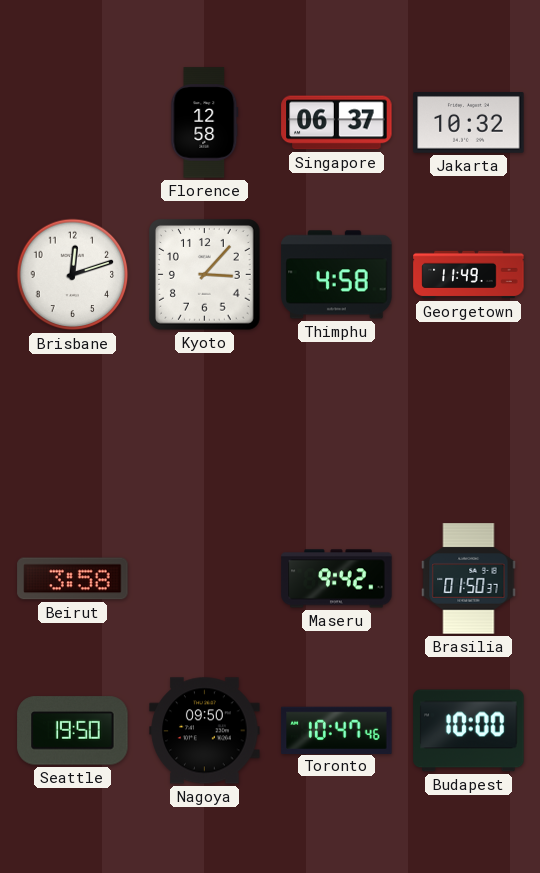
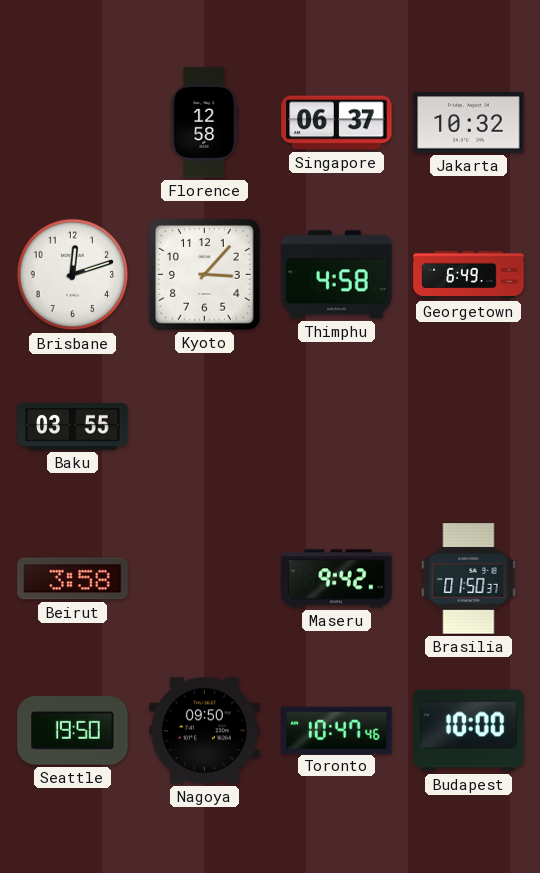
Georgetown: 11:49 -> 6:49
Baku: none -> 03:55
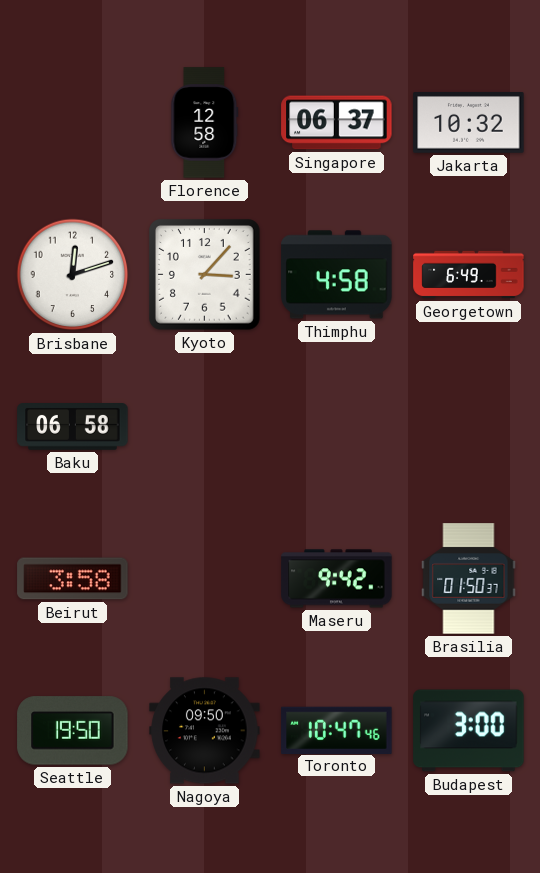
Baku: 03:55 -> 06:58
Budapest: 10:00 -> 3:00
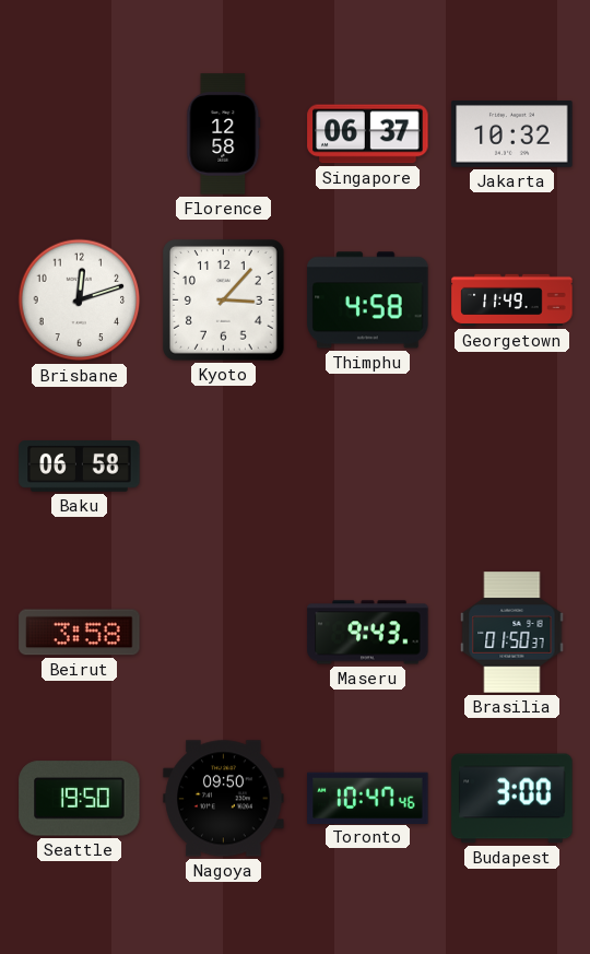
Georgetown: 6:49 -> 11:49
Maseru: 9:42 -> 9:43
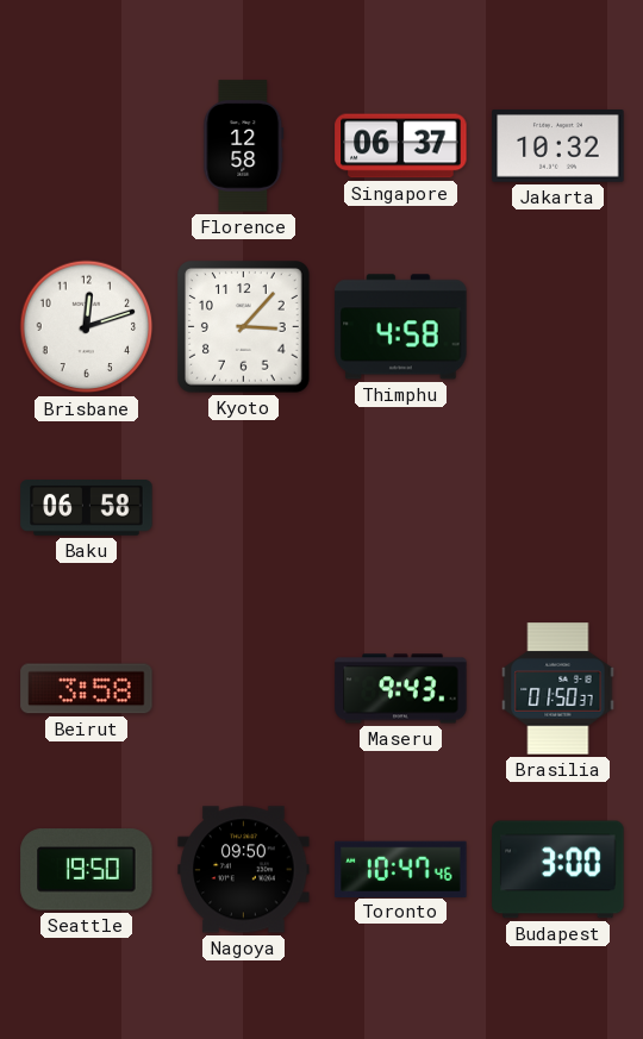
Georgetown: 11:49 -> none
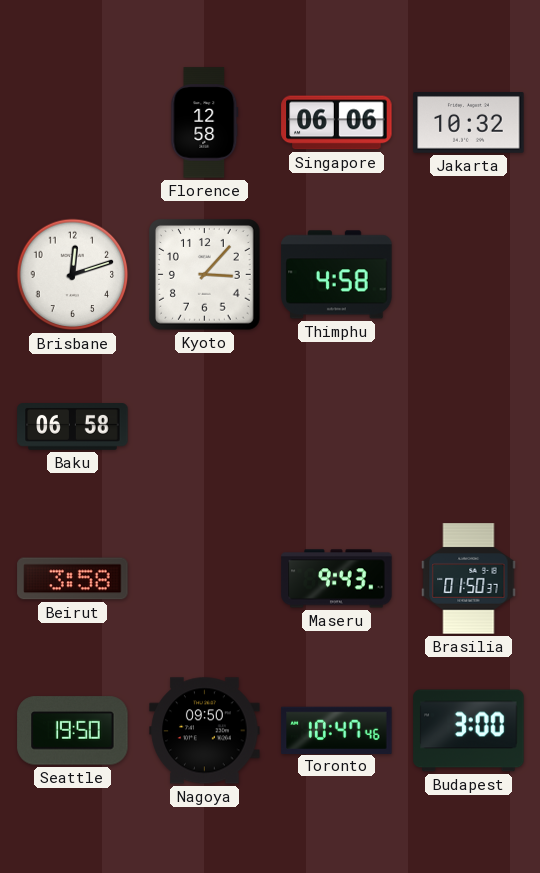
Singapore: 06:37 -> 06:06
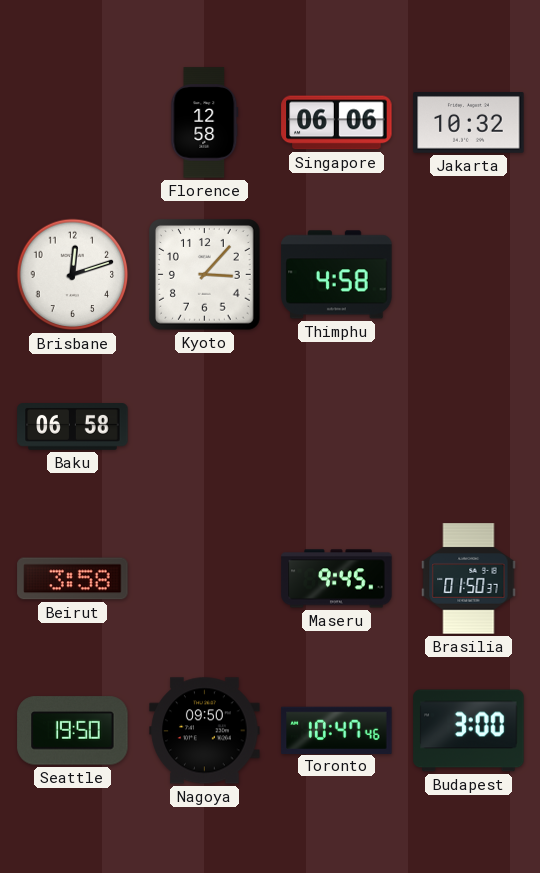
Maseru: 9:43 -> 9:45
